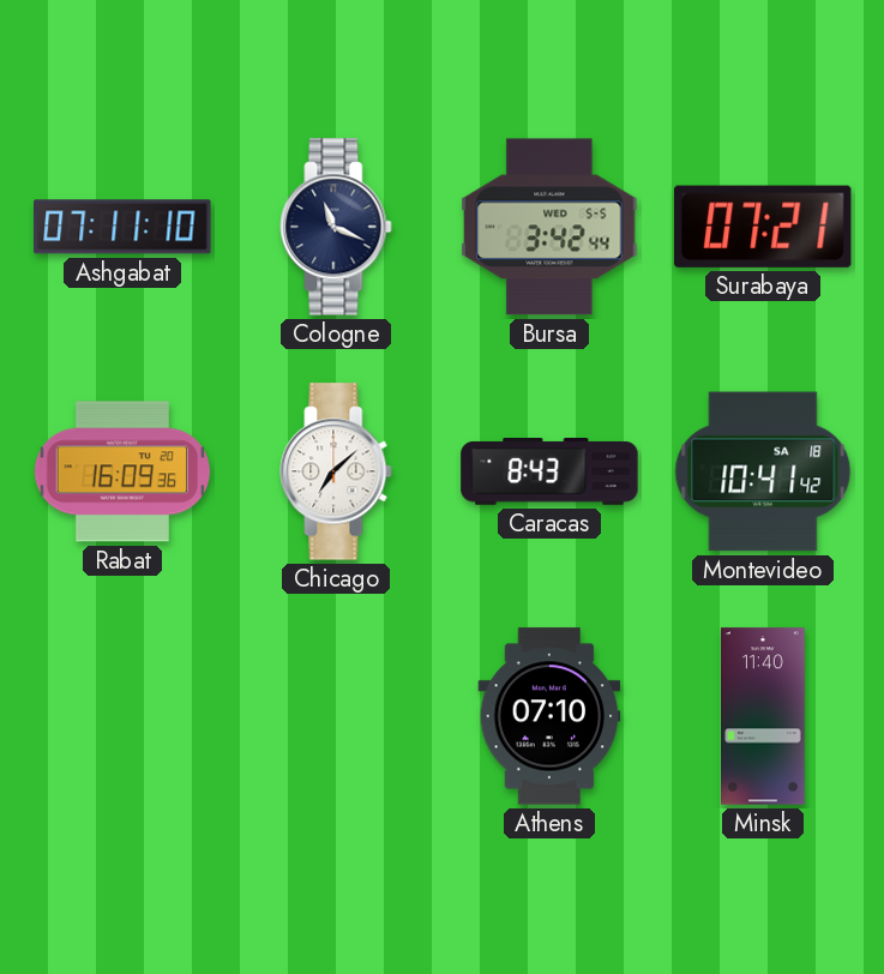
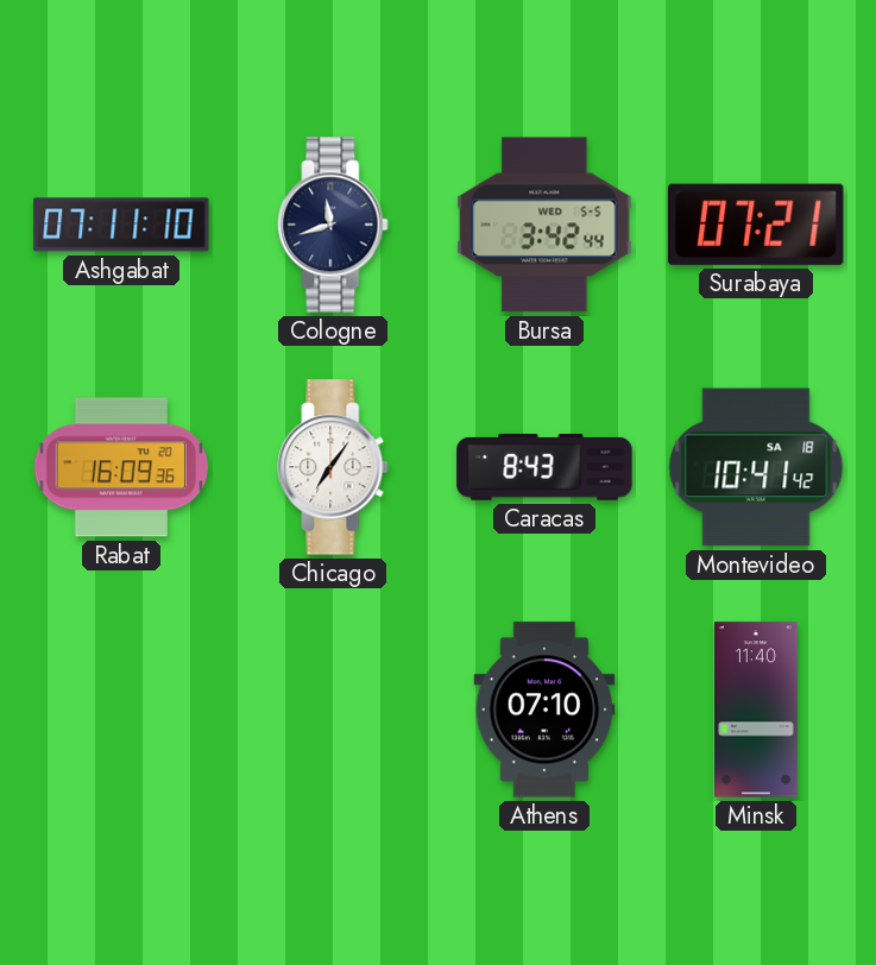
Cologne: 11:19 -> 11:42
Chicago: 7:08 -> 7:06
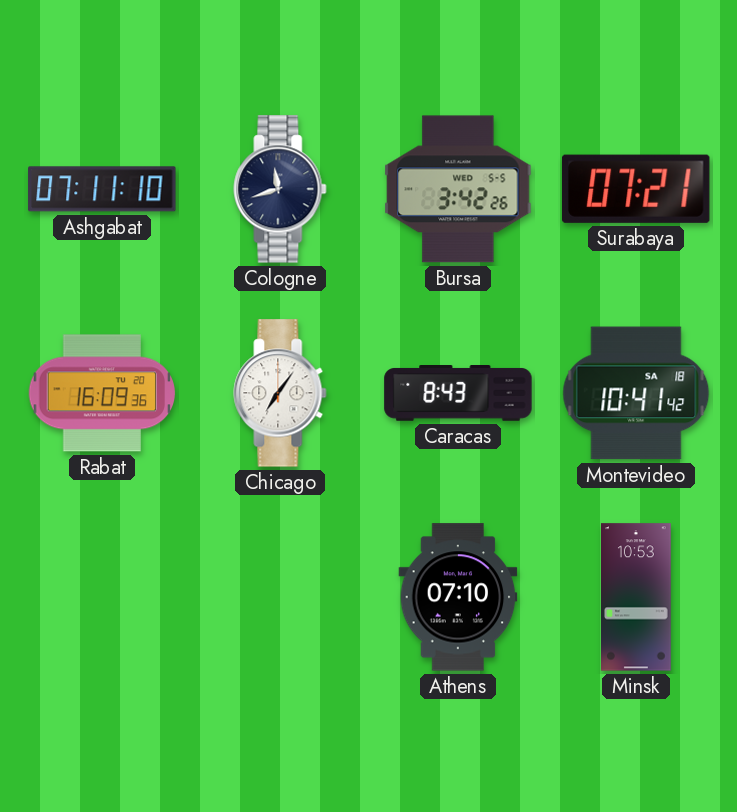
Bursa: 3:42:44 -> 3:42:26
Minsk: 11:40 -> 10:53
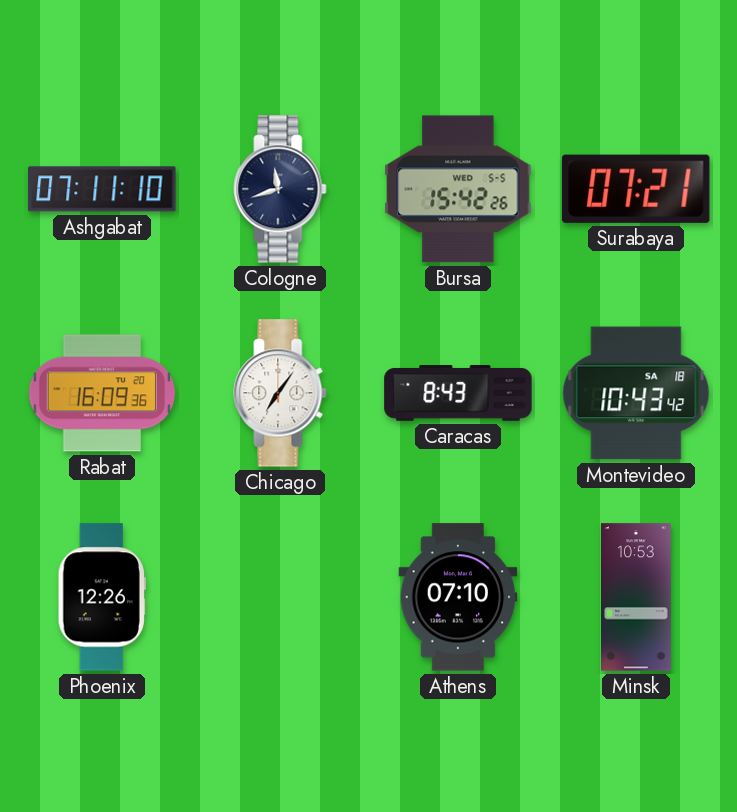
Bursa: 3:42 -> 15:42
Montevideo: 10:41 -> 10:43
Phoenix: none -> 12:26
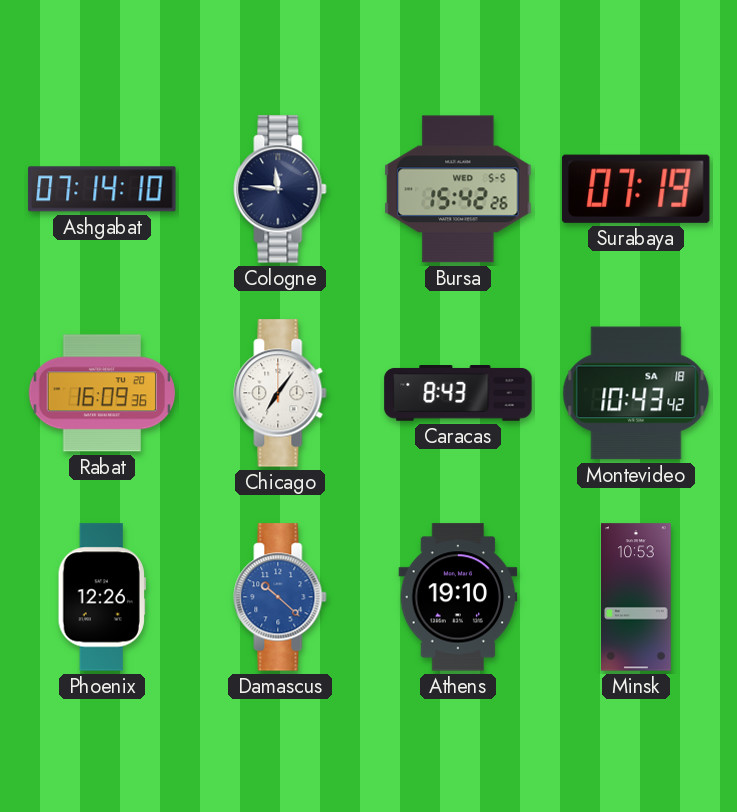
Ashgabat: 07:11 -> 07:14
Cologne: 11:42 -> 11:46
Surabaya: 07:21 -> 07:19
Damascus: none -> 10:22
Athens: 07:10 -> 19:10
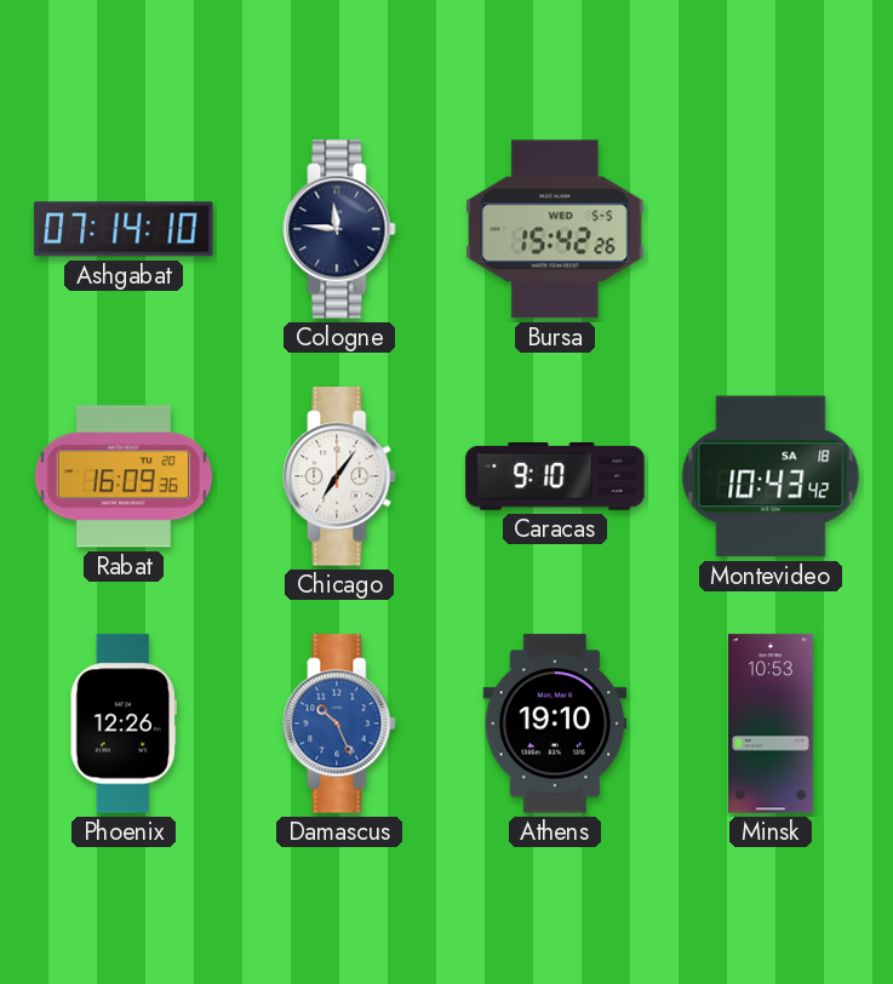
Surabaya: 07:19 -> none
Caracas: 8:43 -> 9:10
Damascus: 10:22 -> 10:26
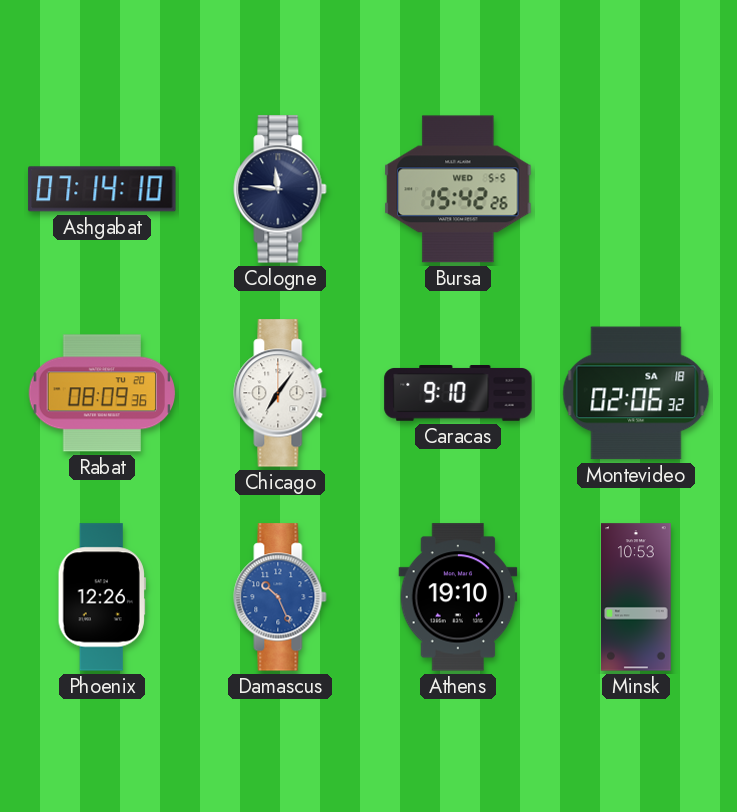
Rabat: 16:09 -> 08:09
Montevideo: 10:43 -> 02:06
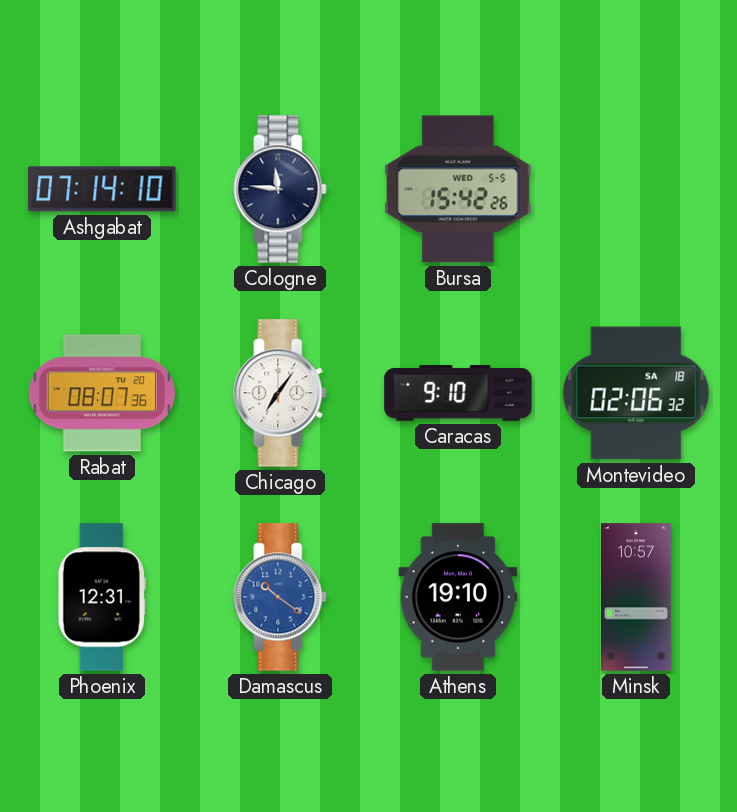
Rabat: 08:09 -> 08:07
Phoenix: 12:26 -> 12:31
Damascus: 10:26 -> 10:21
Minsk: 10:53 -> 10:57
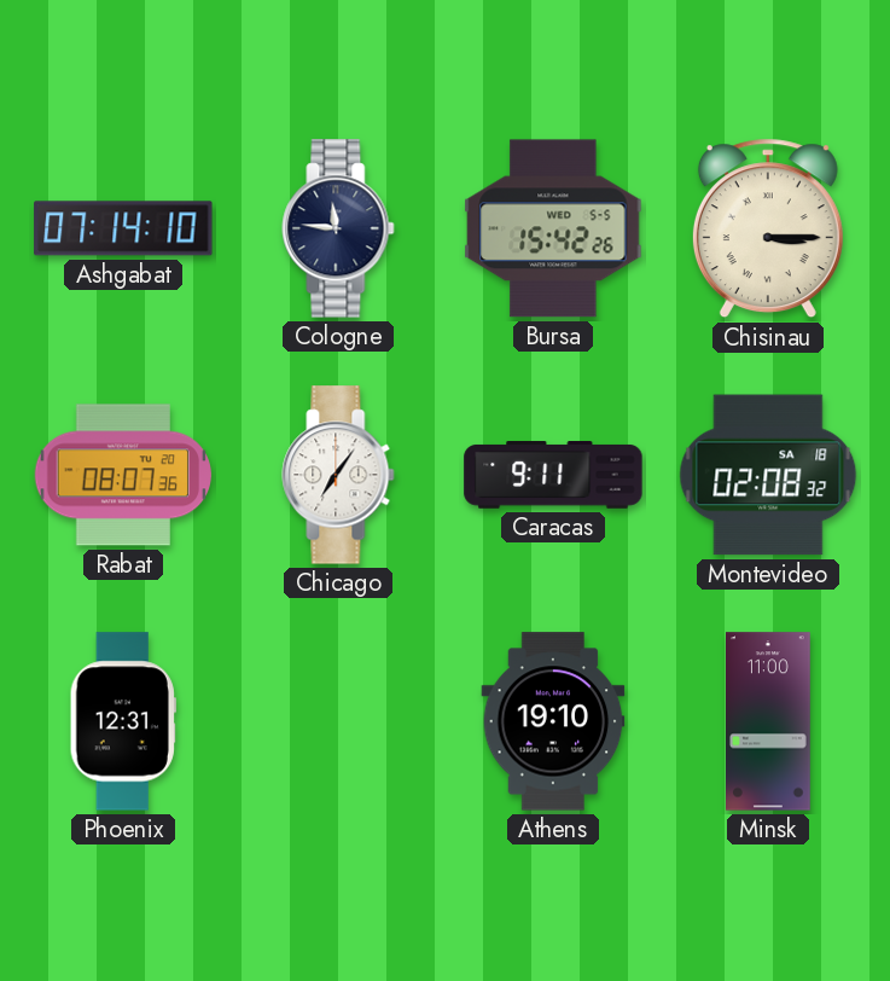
Chisinau: none -> 3:15
Caracas: 9:10 -> 9:11
Montevideo: 02:06 -> 02:08
Damascus: 10:21 -> none
Minsk: 10:57 -> 11:00
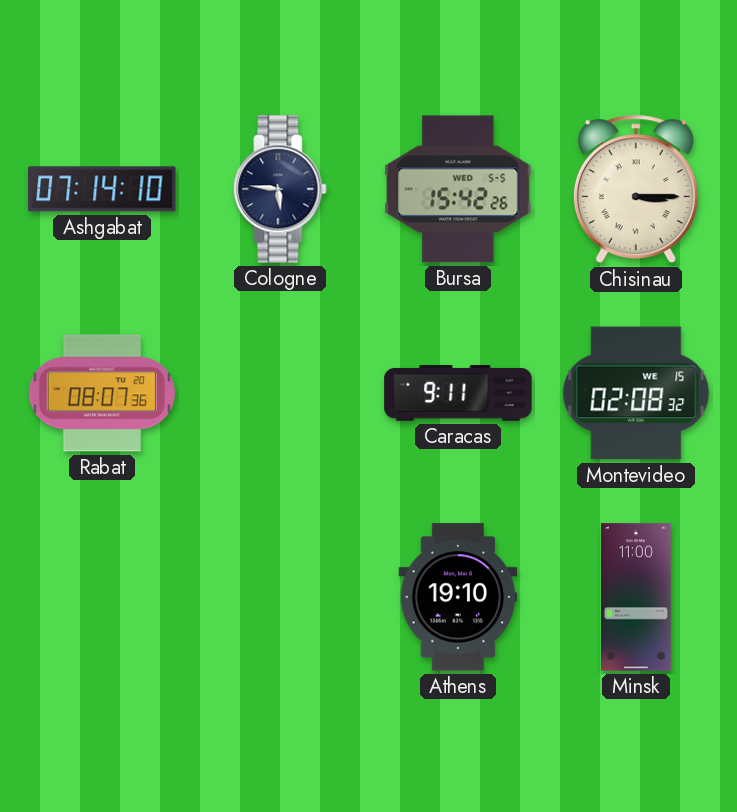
Cologne: 11:46 -> 5:46
Chicago: 7:06 -> none
Montevideo date: SA 18 -> WE 15
Phoenix: 12:31 -> none
